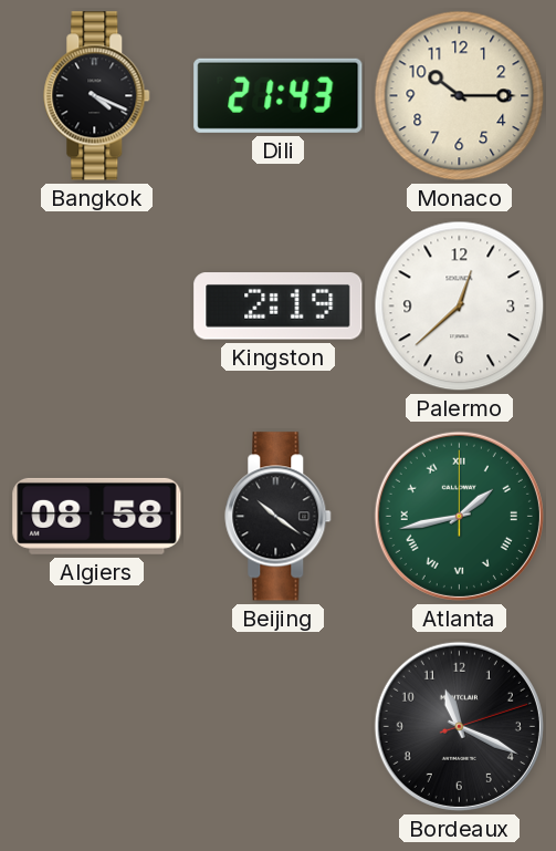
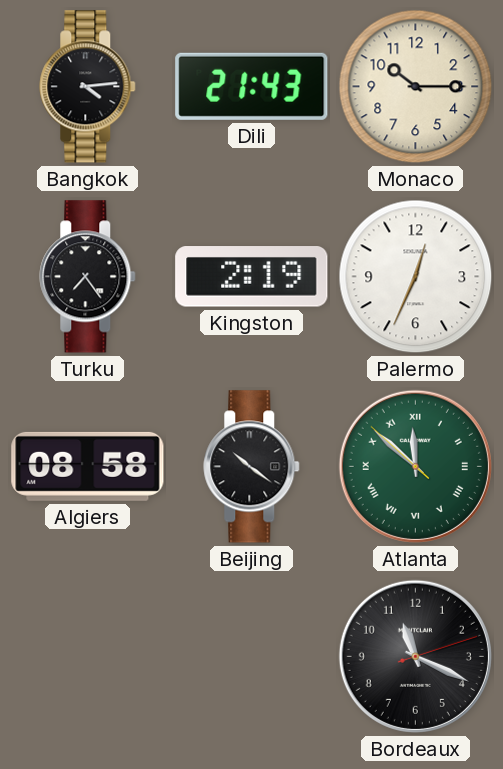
Bangkok: 4:19 -> 4:14
Turku: none -> 7:24
Palermo: 12:38 -> 12:34
Atlanta: 1:43 -> 11:51
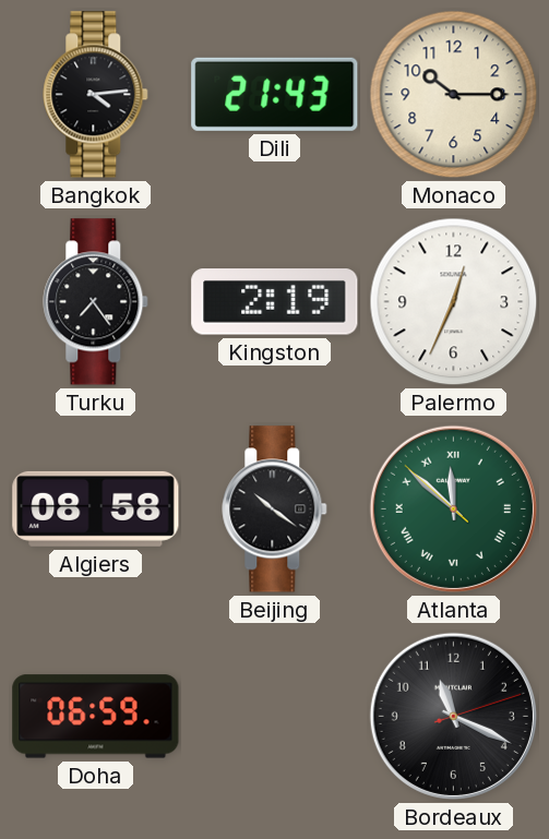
Doha: none -> 06:59
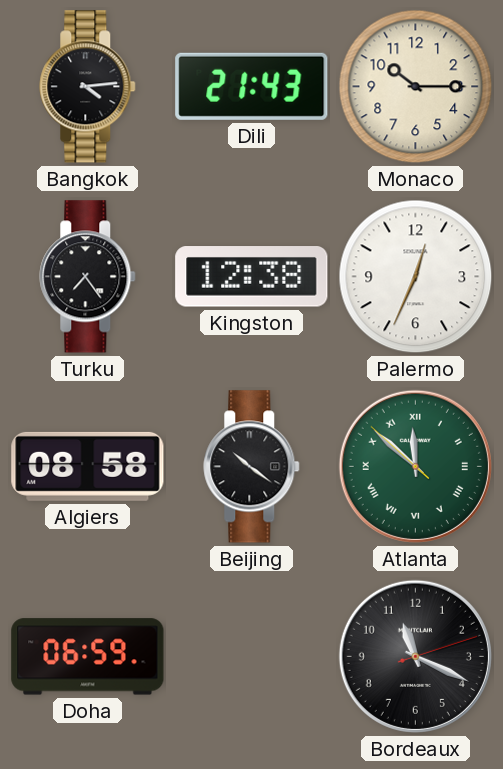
Kingston: 2:19 -> 12:38
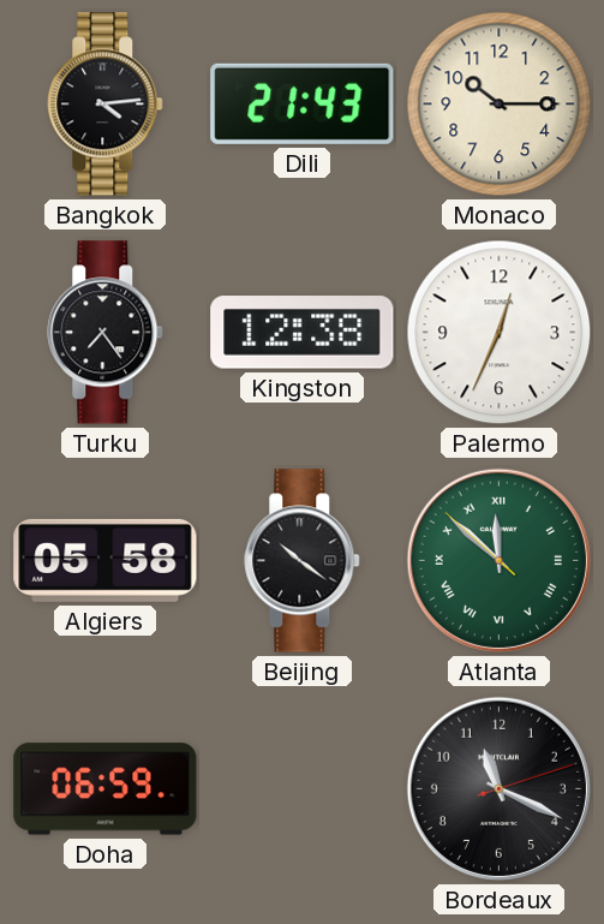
Algiers: 08:58 -> 05:58
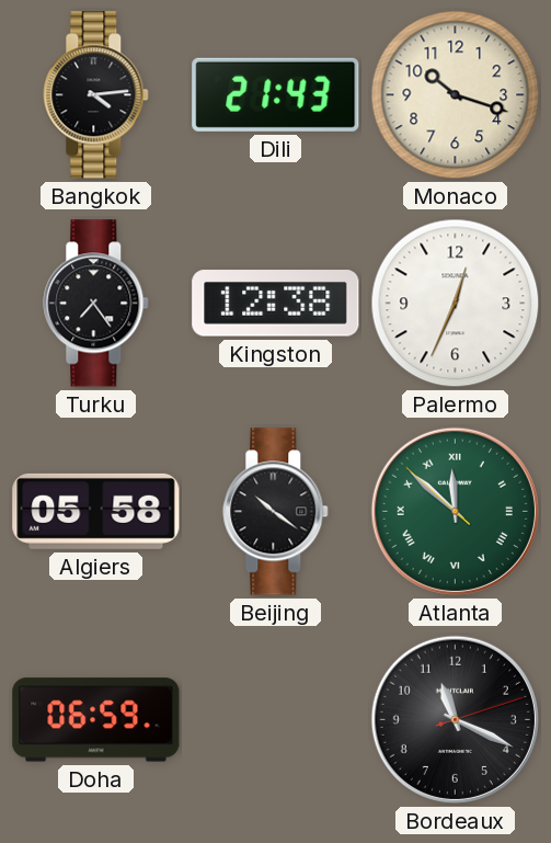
Monaco: 10:15 -> 10:18
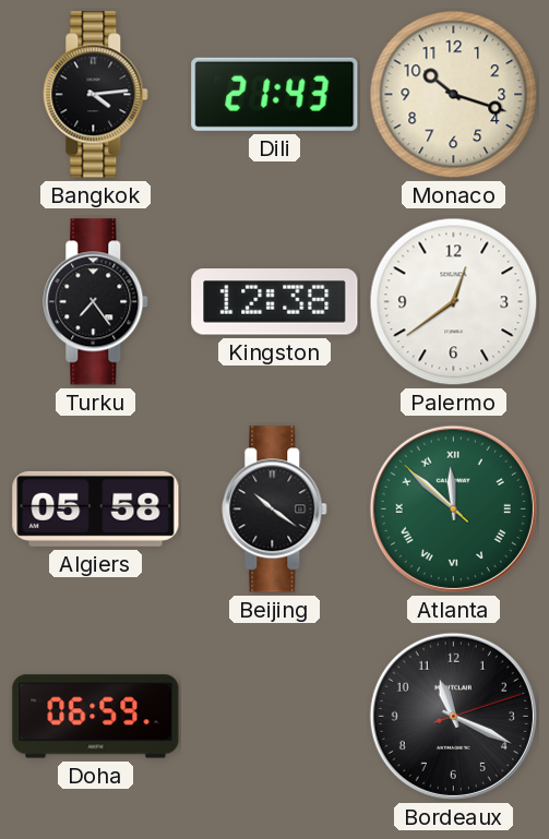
Palermo: 12:34 -> 12:39
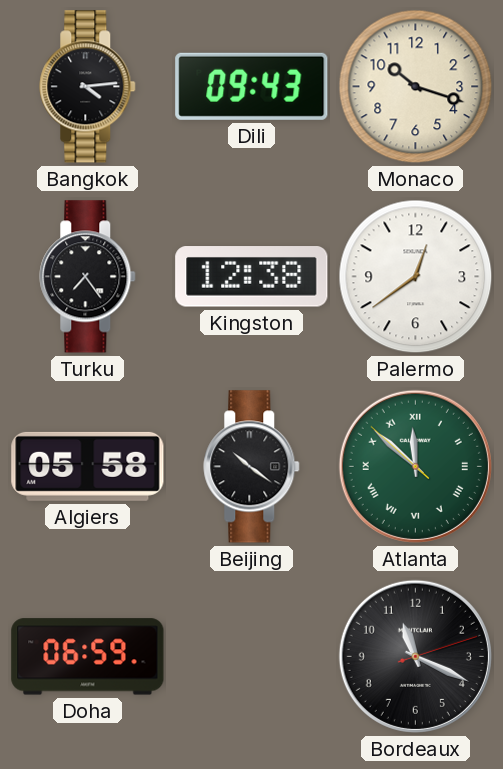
Dili: 21:43 -> 09:43
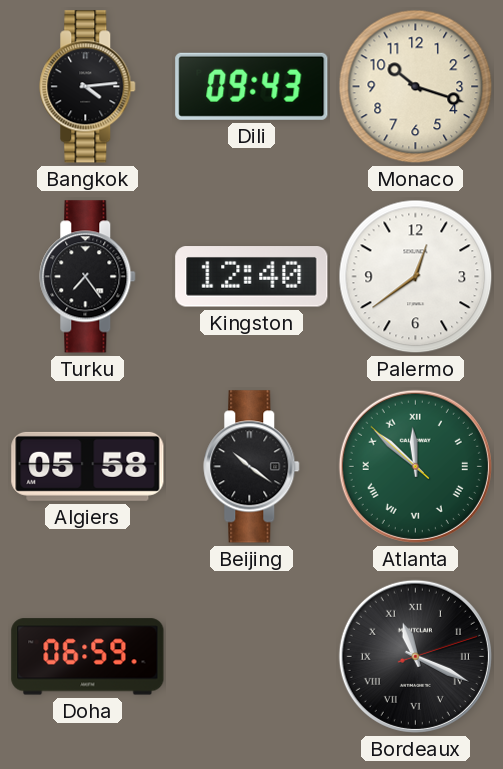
Kingston: 12:38 -> 12:40
Bordeaux numerals: Arabic -> Roman
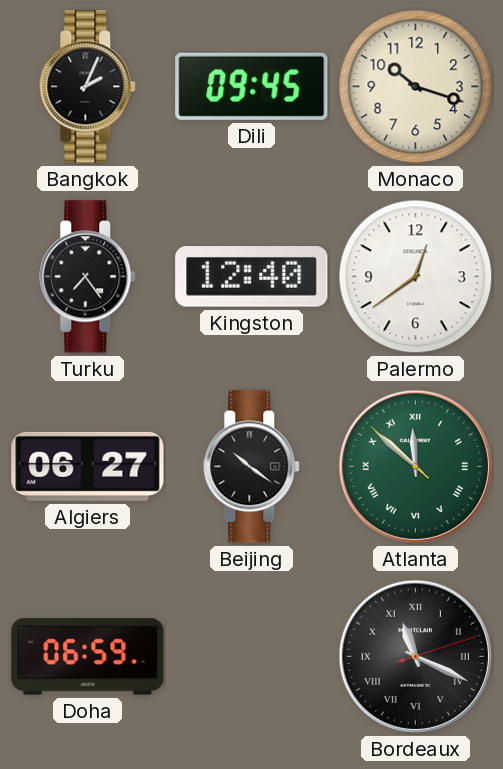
Bangkok: 4:14 -> 2:04
Dili: 09:43 -> 09:45
Algiers: 05:58 -> 06:27
